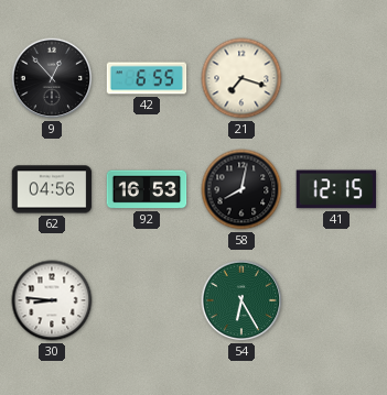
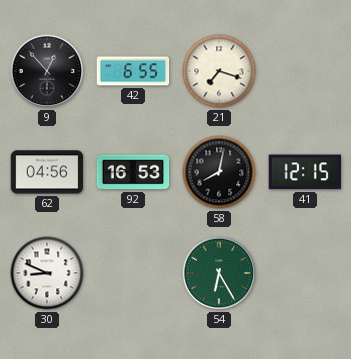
30: 8:46 -> 8:49
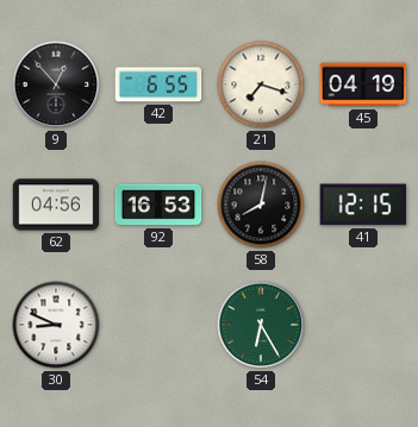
45: none -> 04:19
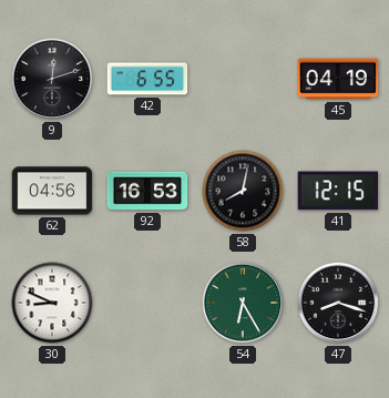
9: 12:53 -> 12:12
21: 7:18 -> none
47: none -> 8:18
